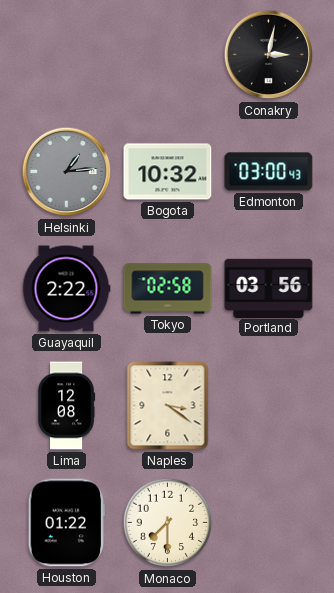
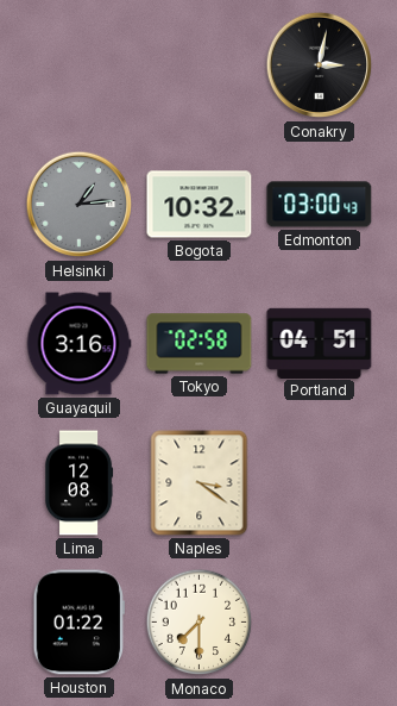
Guayaquil: 2:22 -> 3:16
Portland: 03:56 -> 04:51
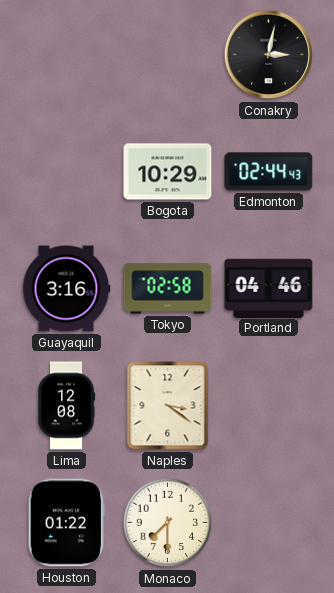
Helsinki: 1:14 -> none
Bogota: 10:32 -> 10:29
Edmonton: 03:00 -> 02:44
Portland: 04:51 -> 04:46
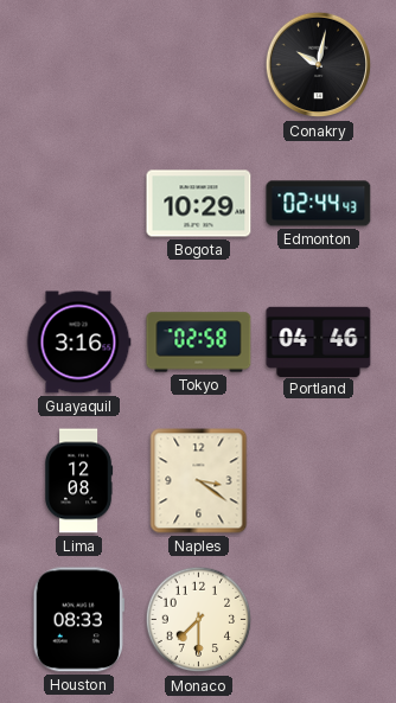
Conakry: 3:02 -> 10:02
Houston: 01:22 -> 08:33
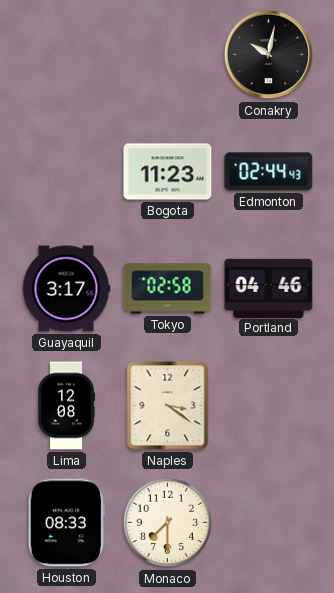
Bogota: 10:29 -> 11:23
Guayaquil: 3:16 -> 3:17
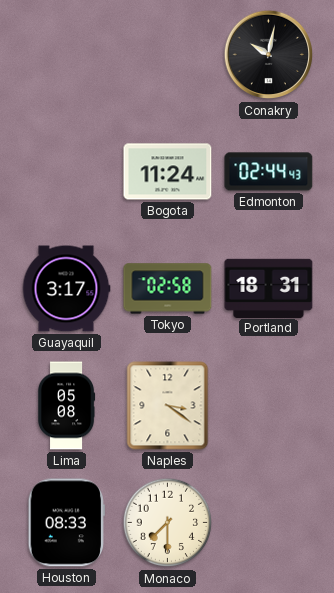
Bogota: 11:23 -> 11:24
Portland: 04:46 -> 18:31
Lima: 12:08 -> 05:08
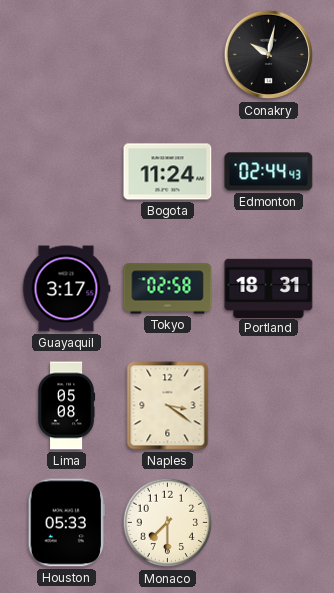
Houston: 08:33 -> 05:33
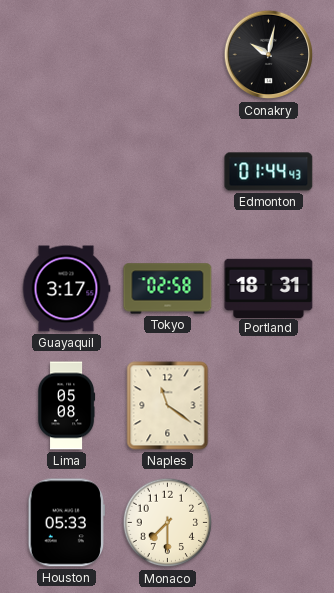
Bogota: 11:24 -> none
Edmonton: 02:44 -> 01:44
Naples: 3:21 -> 11:21
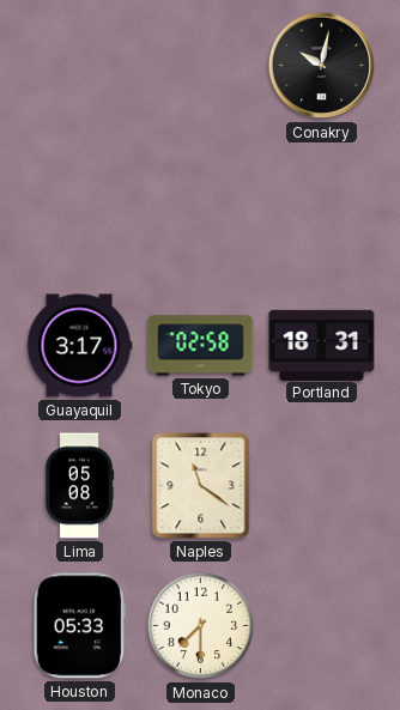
Edmonton: 01:44 -> none
